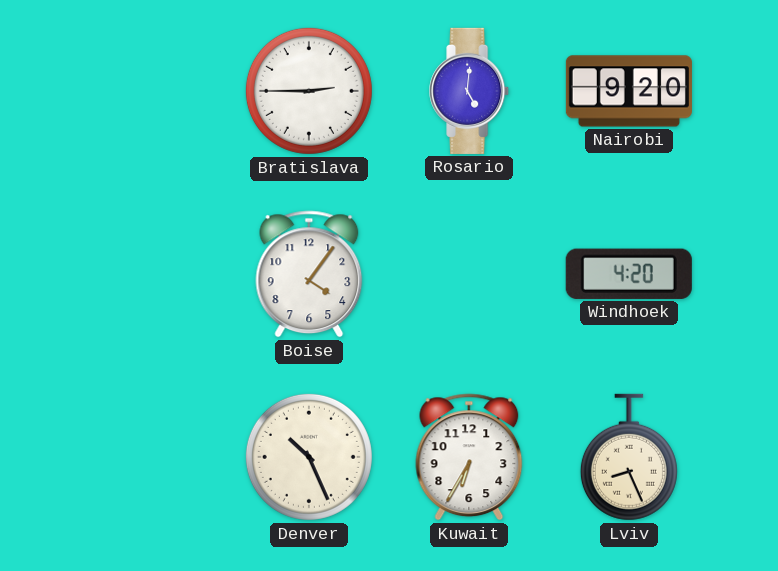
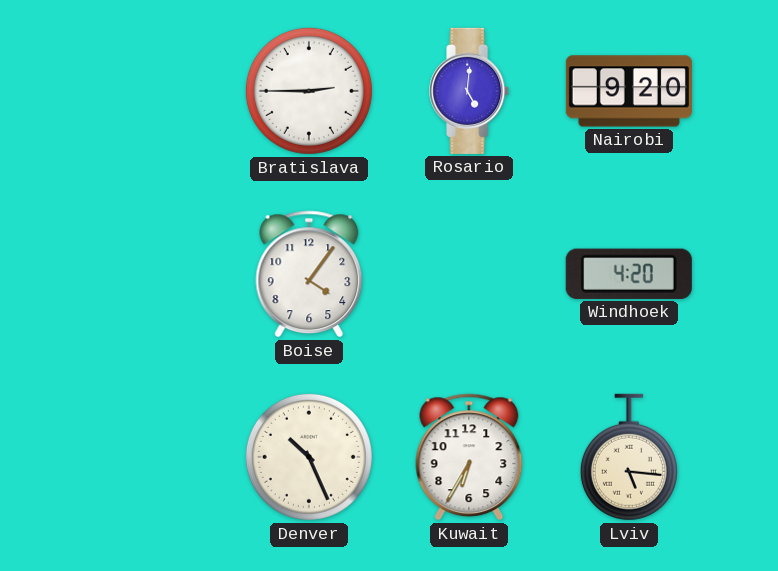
Lviv: 8:26 -> 5:16
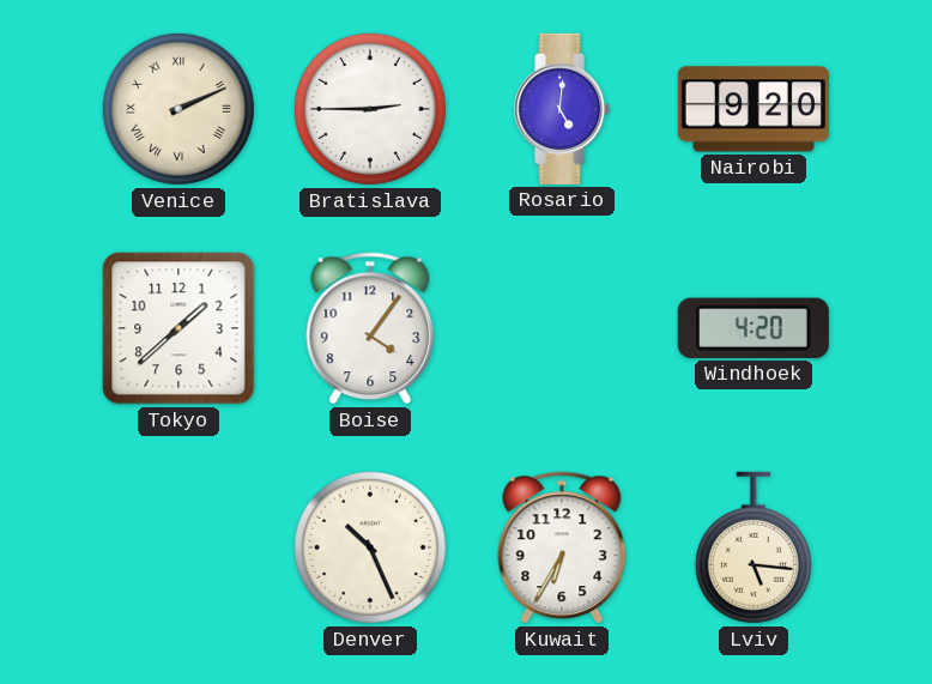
Venice: none -> 2:11
Tokyo: none -> 1:38
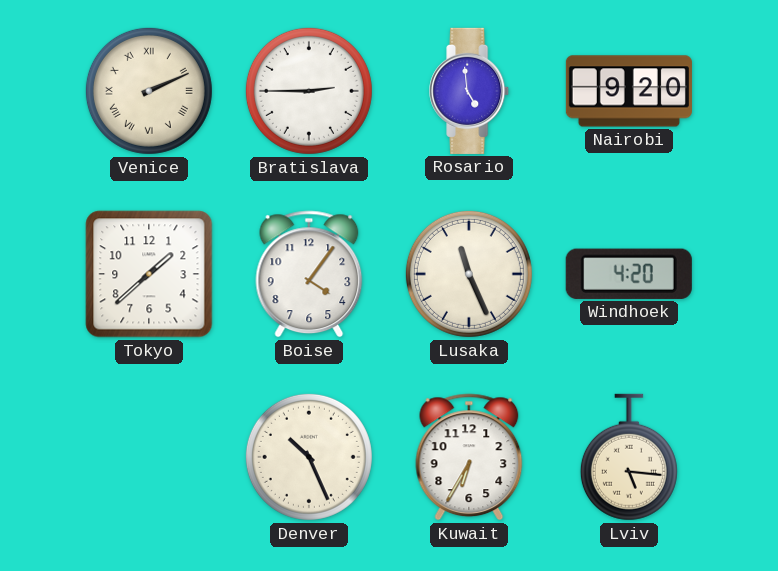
Rosario: 5:01 -> 4:59
Lusaka: none -> 11:26
